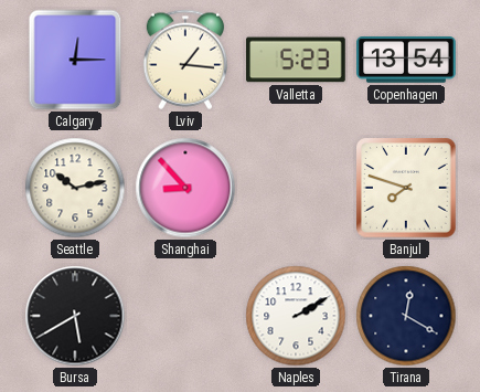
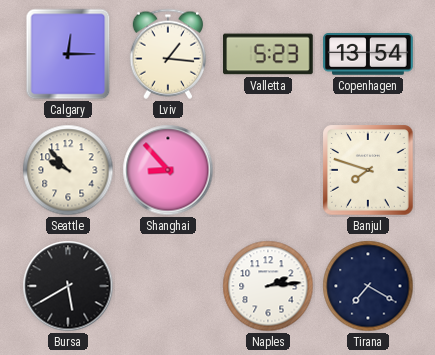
Seattle: 10:13 -> 9:53
Naples: 2:10 -> 2:14
Tirana: 12:20 -> 7:20
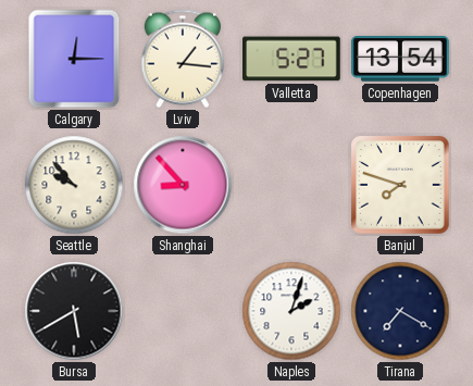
Valletta: 5:23 -> 5:27
Naples: 2:14 -> 2:03
